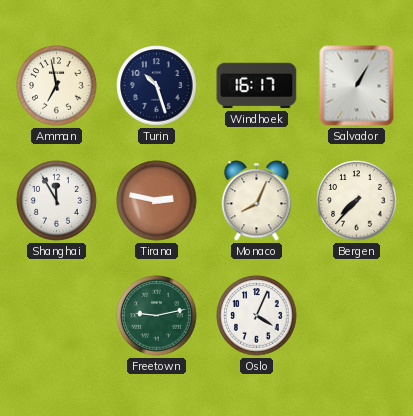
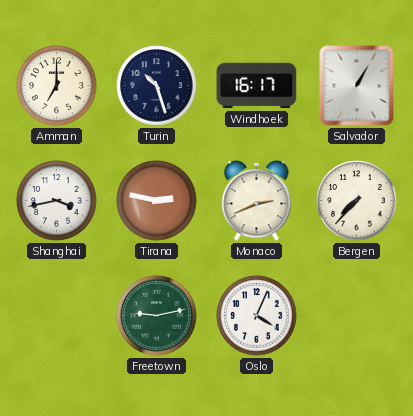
Amman: 6:58 -> 7:00
Shanghai: 11:55 -> 3:43
Monaco: 8:04 -> 2:41
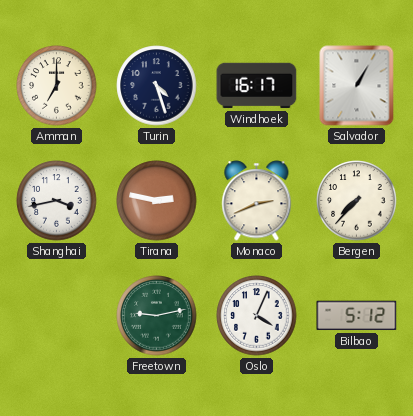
Turin: 10:27 -> 4:27
Bilbao: none -> 5:12
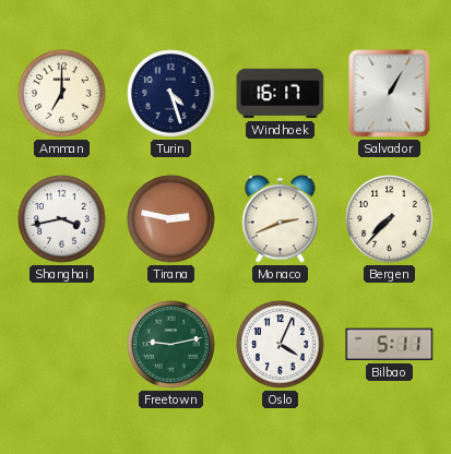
Bilbao: 5:12 -> 5:11
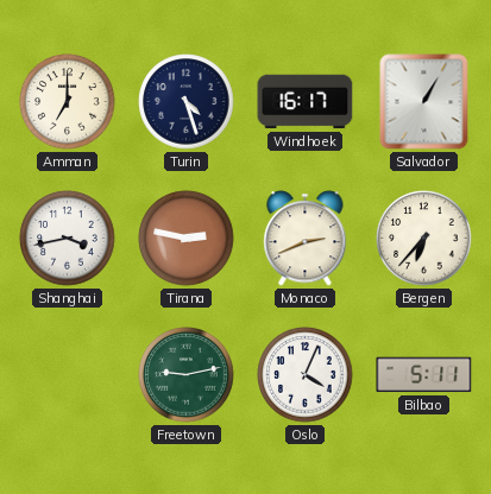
Bergen: 7:37 -> 6:37
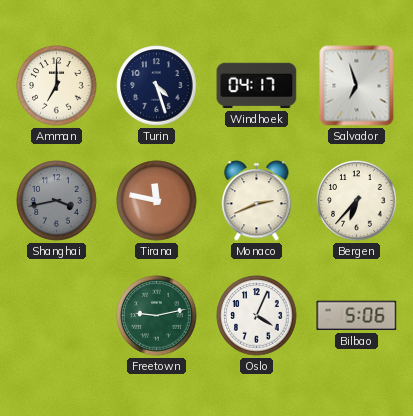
Windhoek: 16:17 -> 04:17
Salvador: 1:05 -> 6:57
Shanghai dial: white -> grey
Tirana: 2:47 -> 11:47
Bilbao: 5:11 -> 5:06
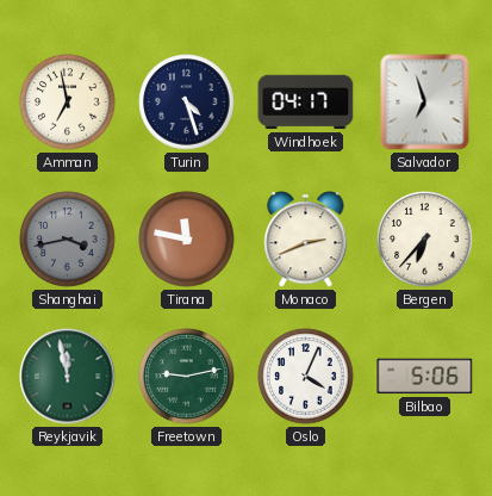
Amman: 7:00 -> 6:58
Reykjavik: none -> 11:58
